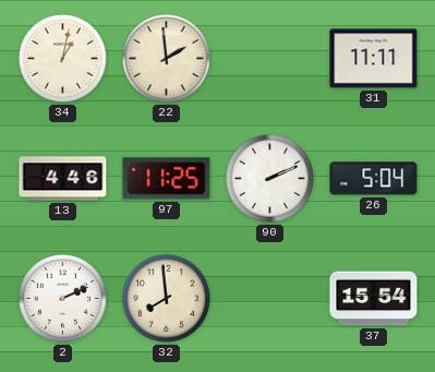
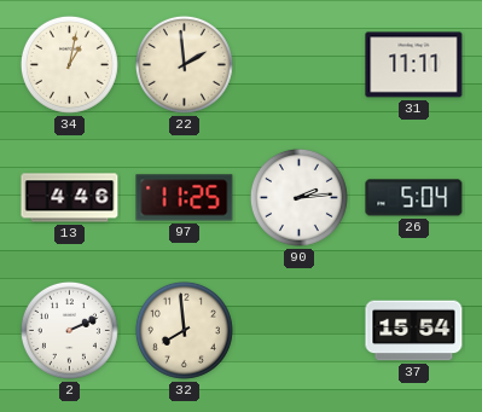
90: 2:11 -> 2:14
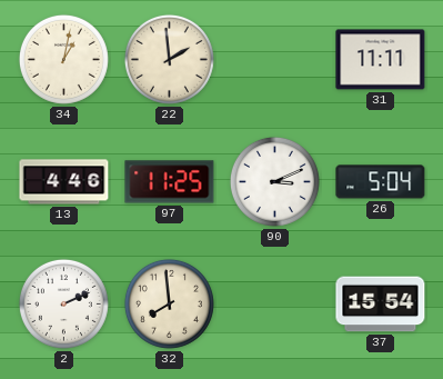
90: 2:14 -> 3:11
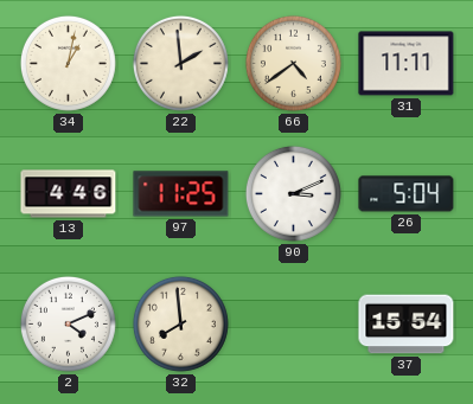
66: none -> 4:39
2: 2:11 -> 4:11
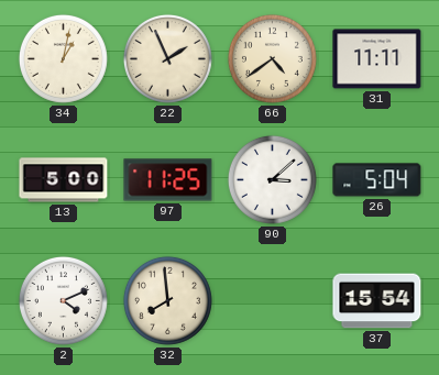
22: 1:59 -> 1:56
13: 4:46 -> 5:00
90: 3:11 -> 3:08
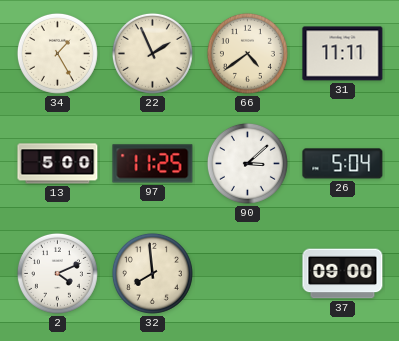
34: 1:02 -> 1:25
37: 15:54 -> 09:00
